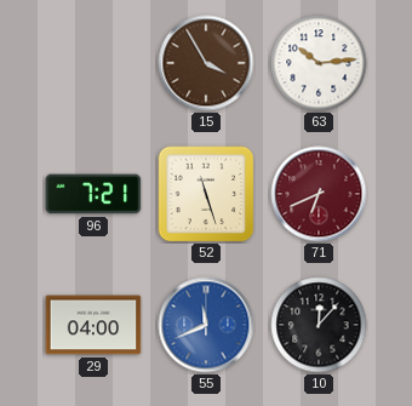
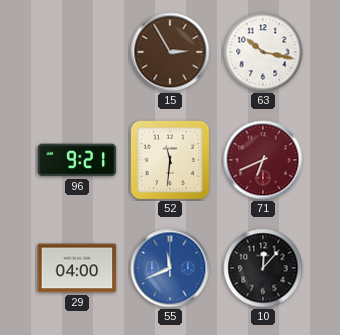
15: 3:55 -> 2:55
63: 10:14 -> 10:17
96: 7:21 -> 9:21
52: 11:27 -> 11:31
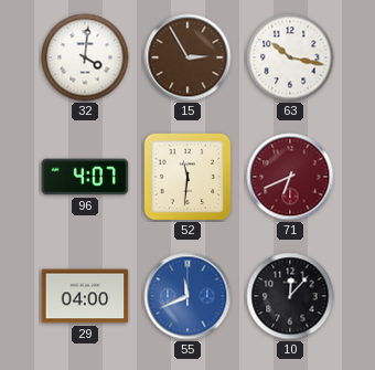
32: none -> 4:01
96: 9:21 -> 4:07
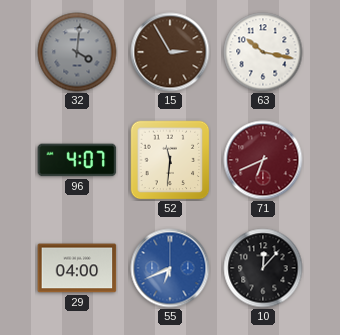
32 dial: white -> grey
55: 11:41 -> 6:41
